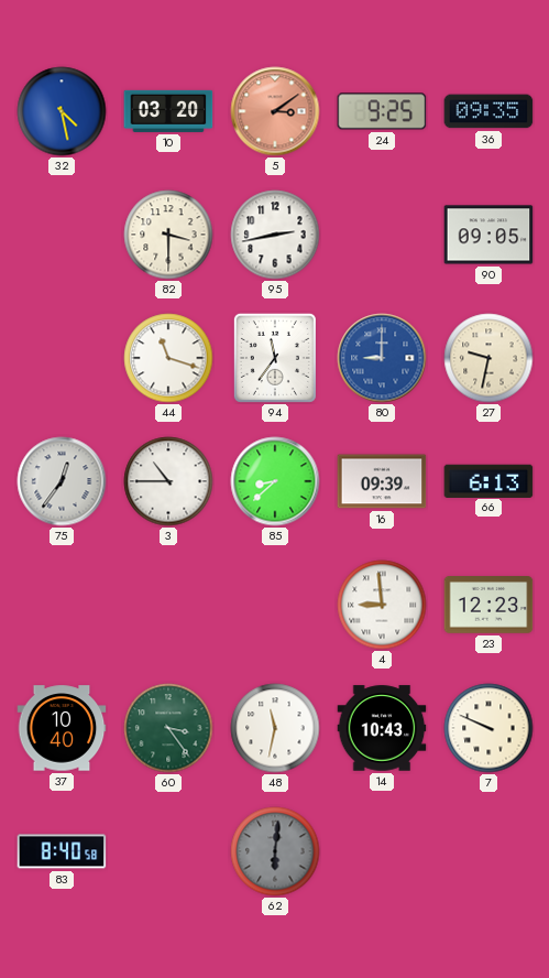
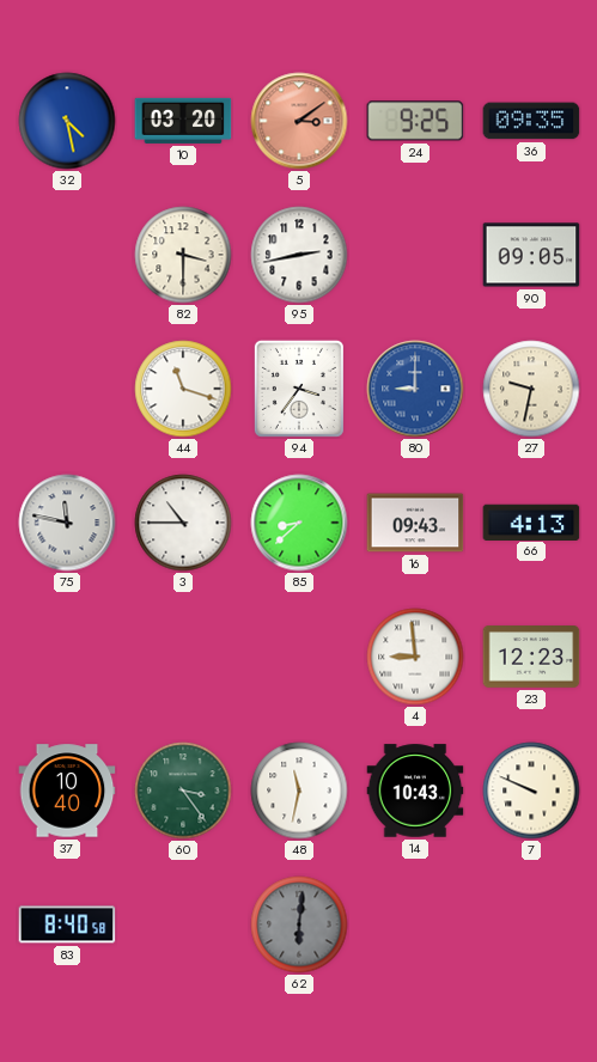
94: 11:36 -> 3:36
75: 12:36 -> 11:47
16: 09:39 -> 09:43
66: 6:13 -> 4:13
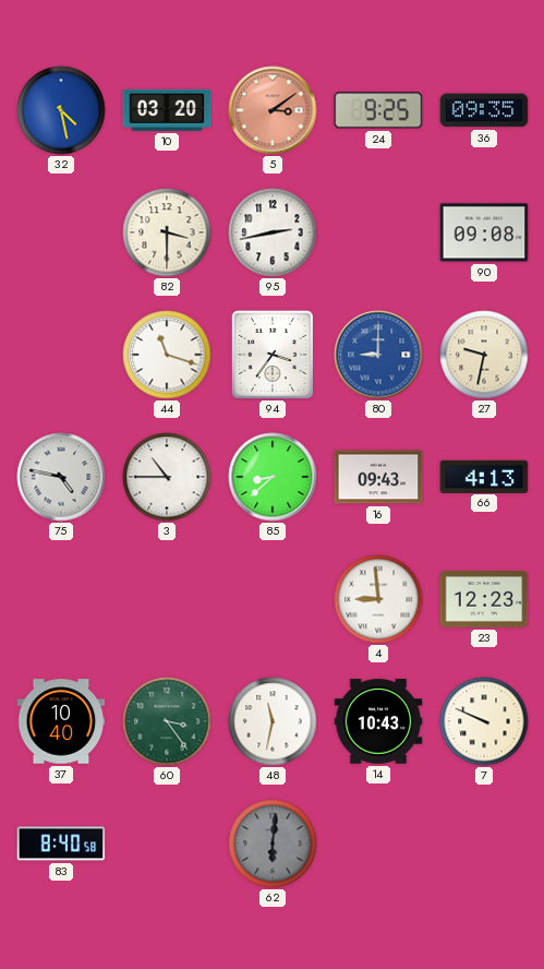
90: 09:05 -> 09:08
75: 11:47 -> 4:47
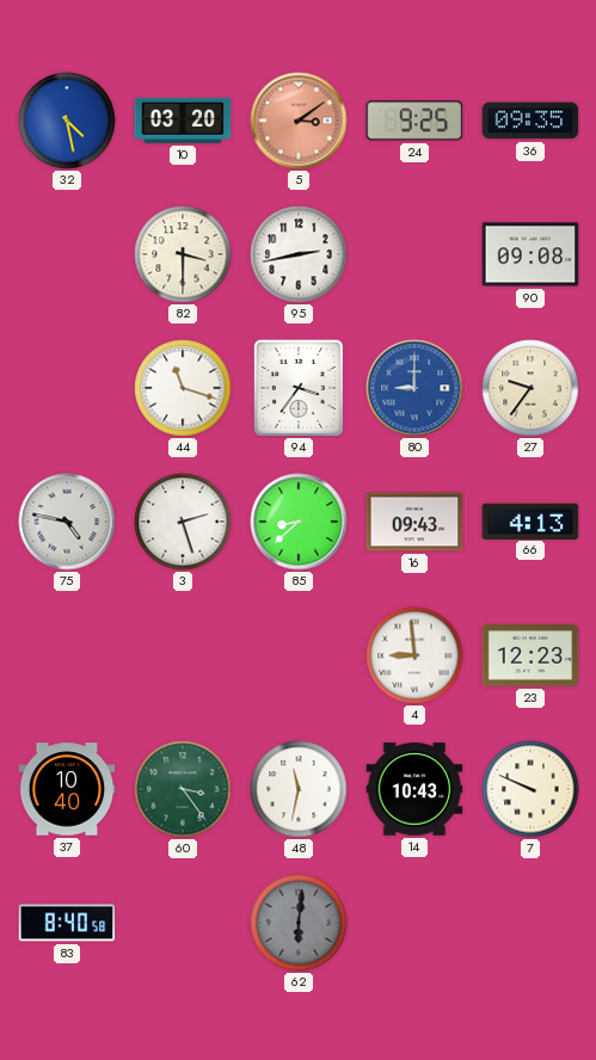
27: 9:32 -> 9:36
3: 10:45 -> 2:27
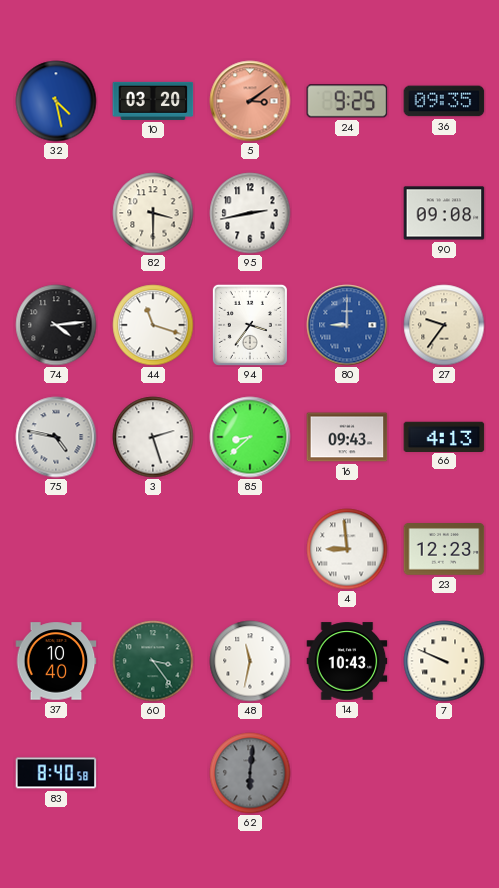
74: none -> 4:14
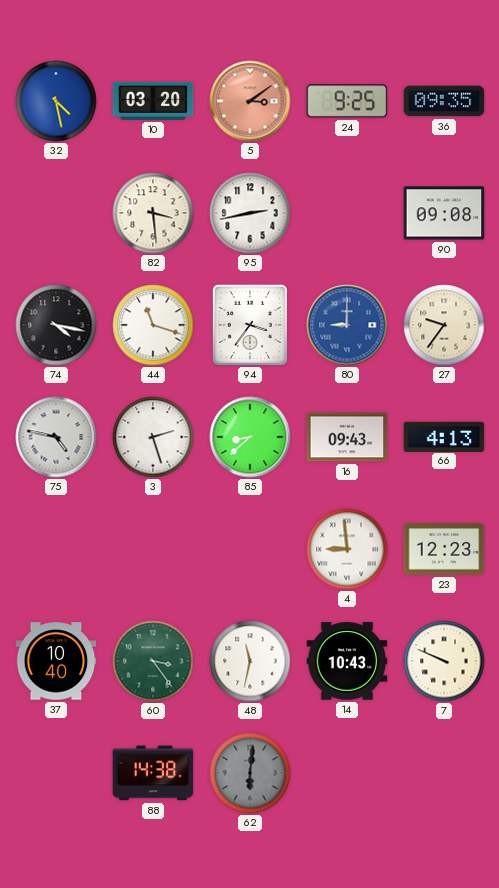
82: 3:30 -> 3:29
74: 4:14 -> 4:17
83: 8:40 -> none
88: none -> 14:38
